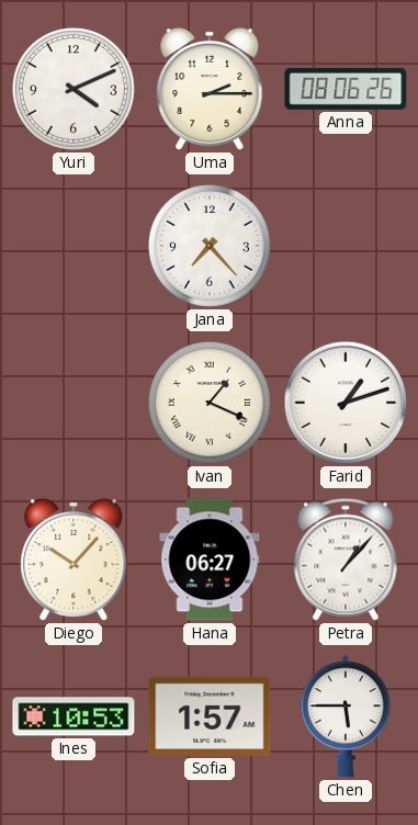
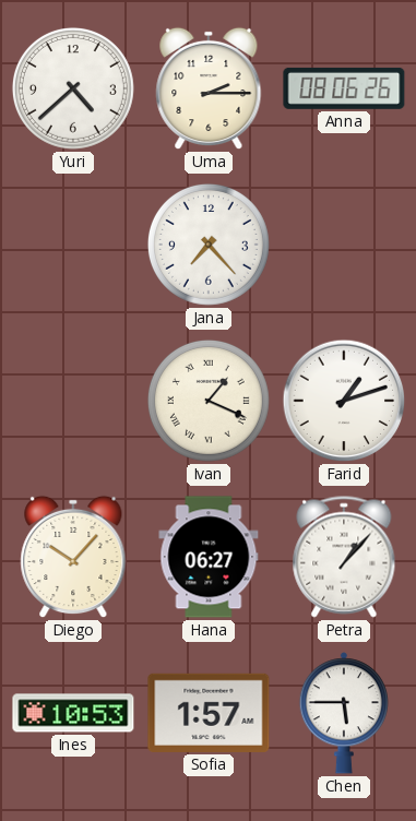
Yuri: 4:11 -> 4:38
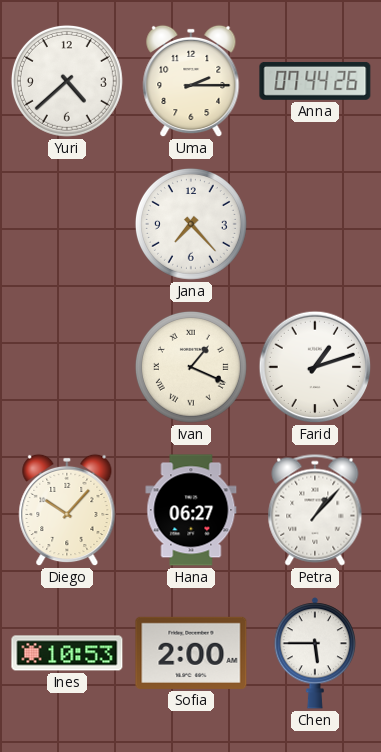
Anna: 08:06 -> 07:44
Sofia: 1:57 -> 2:00
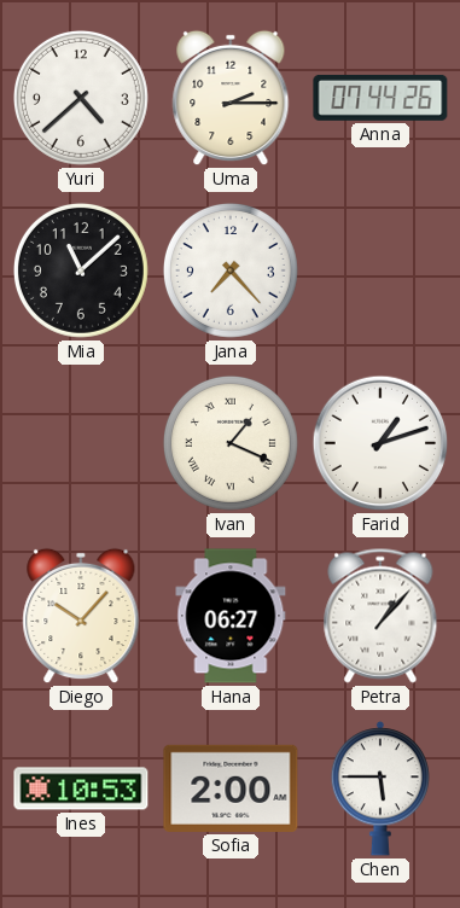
Mia: none -> 11:08
